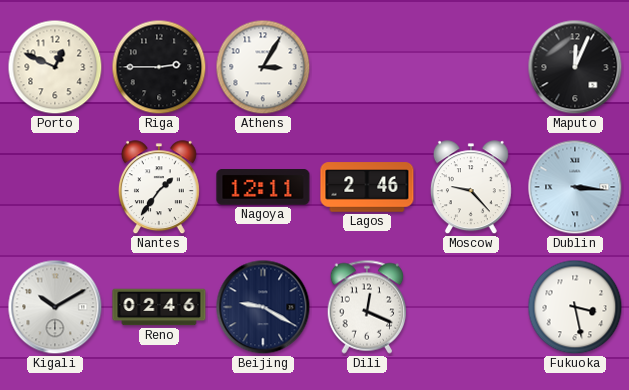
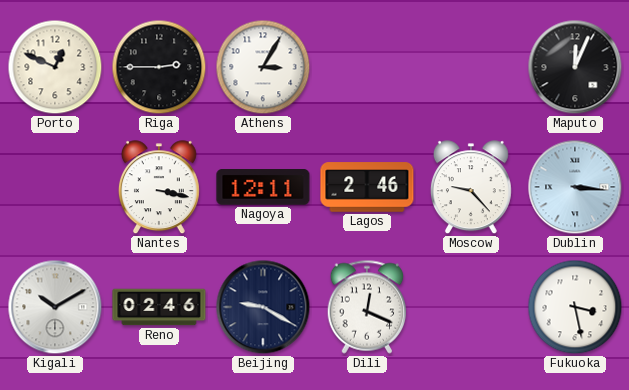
Nantes: 1:36 -> 3:17
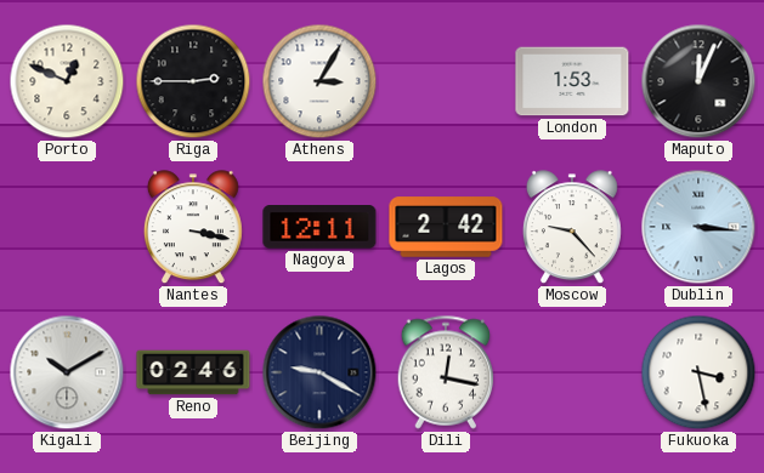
London: none -> 1:53
Lagos: 2:46 -> 2:42
Dili: 12:19 -> 12:17
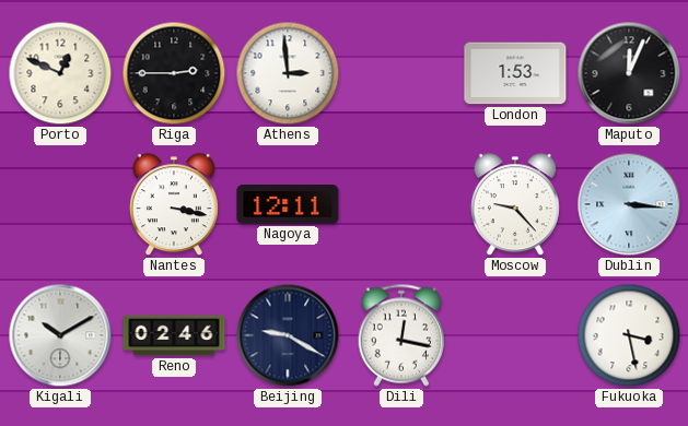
Athens: 3:05 -> 2:59
Lagos: 2:42 -> none
